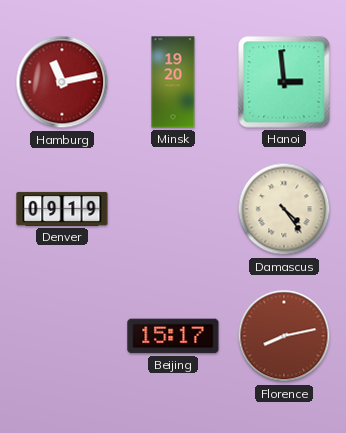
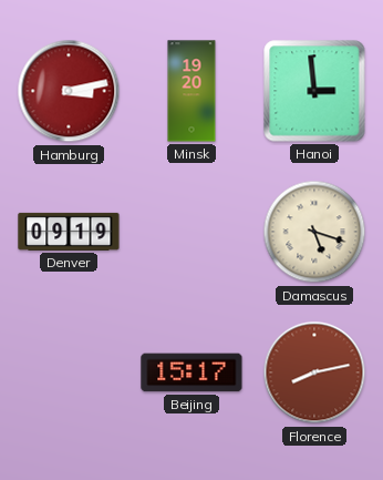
Hamburg: 11:13 -> 3:13
Damascus: 4:24 -> 5:18
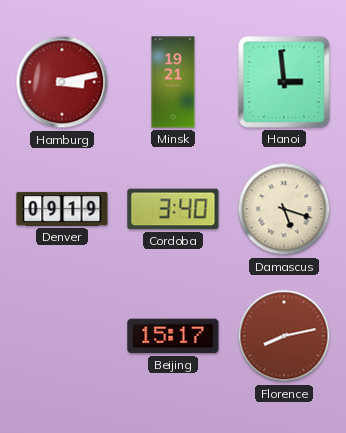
Minsk: 19:20 -> 19:21
Cordoba: none -> 3:40
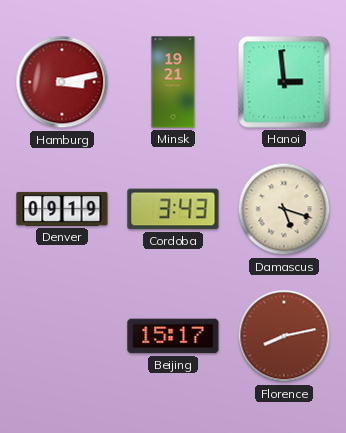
Cordoba: 3:40 -> 3:43
